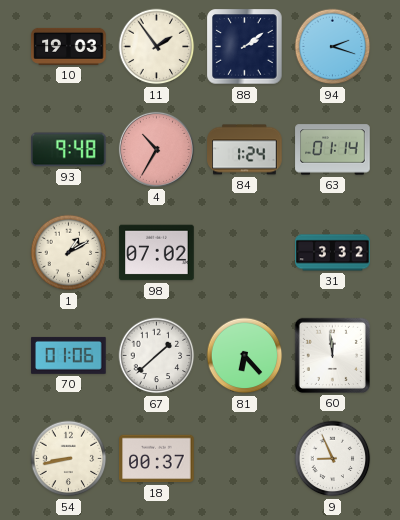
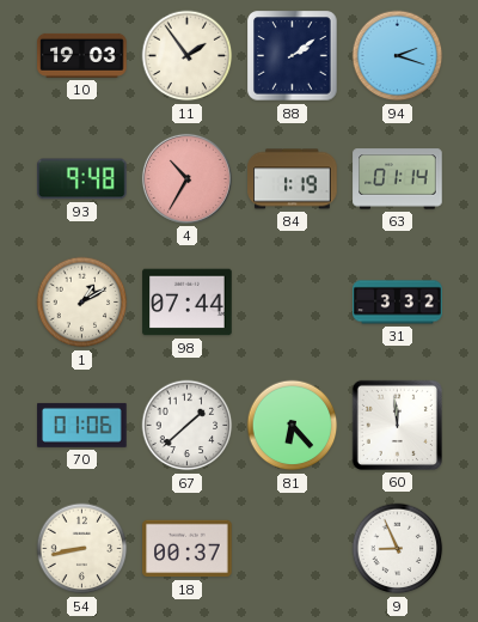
84: 1:24 -> 1:19
98: 07:02 -> 07:44
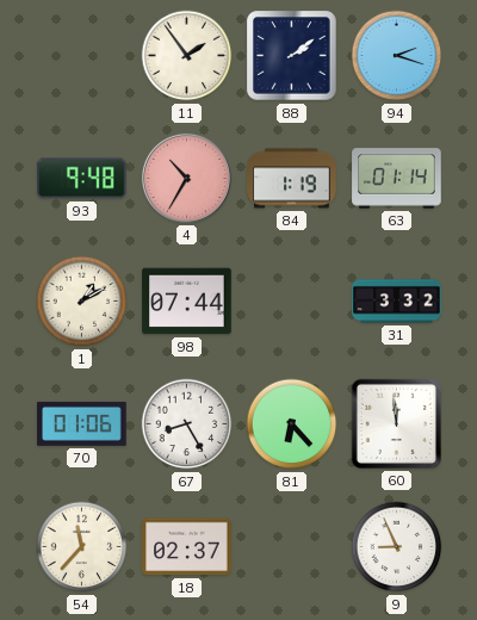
10: 19:03 -> none
67: 1:38 -> 8:25
54: 8:43 -> 11:37
18: 00:37 -> 02:37
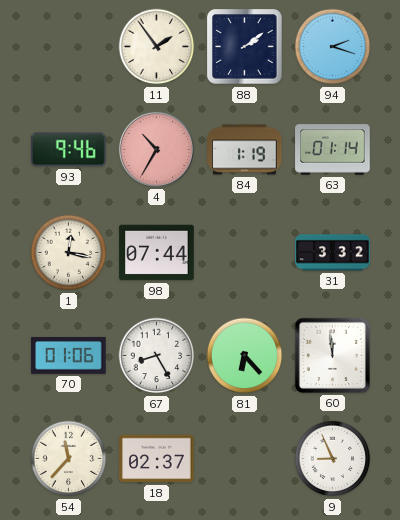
93: 9:48 -> 9:46
1: 1:10 -> 12:17
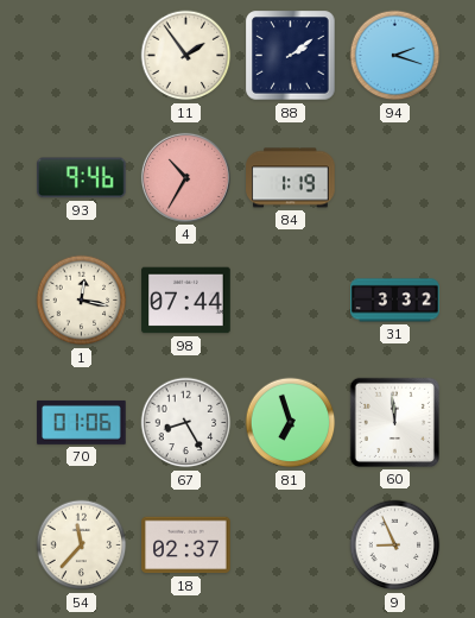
63: 01:14 -> none
81: 6:23 -> 6:57
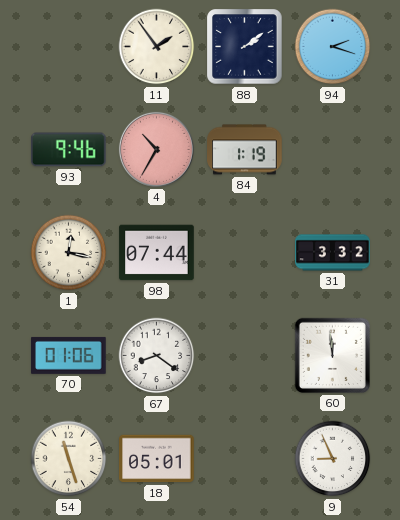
67: 8:25 -> 8:21
81: 6:57 -> none
54: 11:37 -> 11:27
18: 02:37 -> 05:01
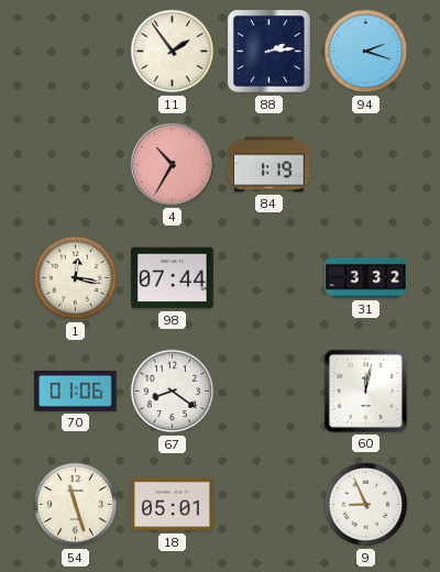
88: 2:09 -> 2:14
93: 9:46 -> none
60: 11:59 -> 12:02
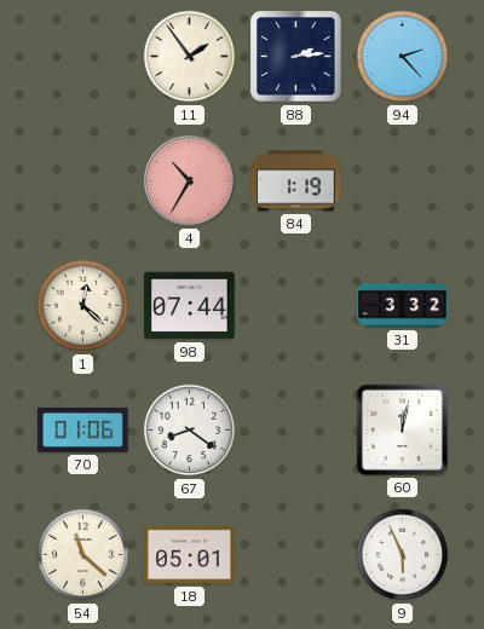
94: 2:18 -> 2:23
1: 12:17 -> 12:22
54: 11:27 -> 11:22
9: 8:56 -> 5:56
